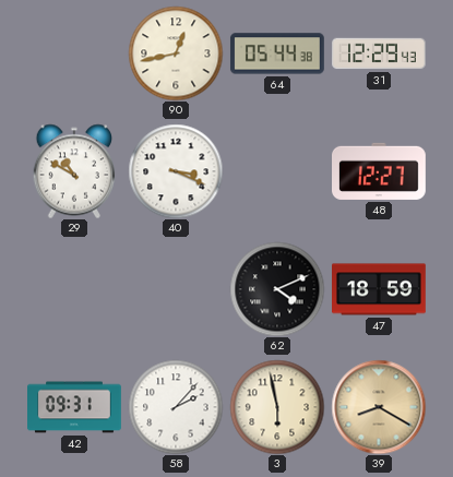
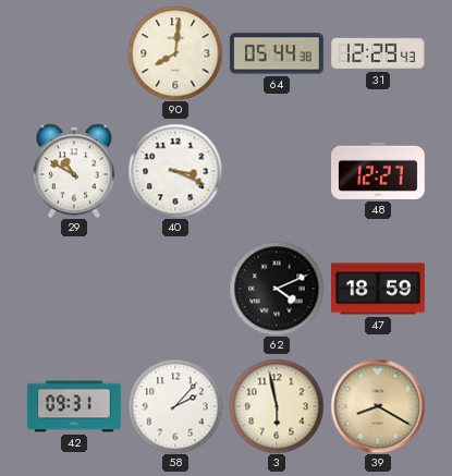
90: 12:43 -> 8:01
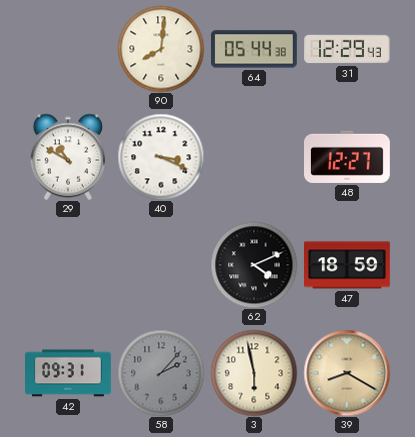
58 dial: white -> grey
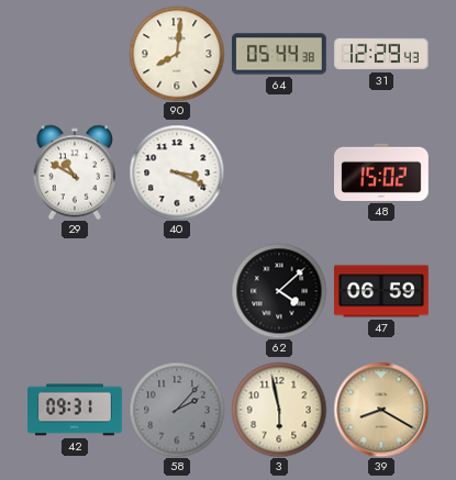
48: 12:27 -> 15:02
62: 4:11 -> 4:08
47: 18:59 -> 06:59
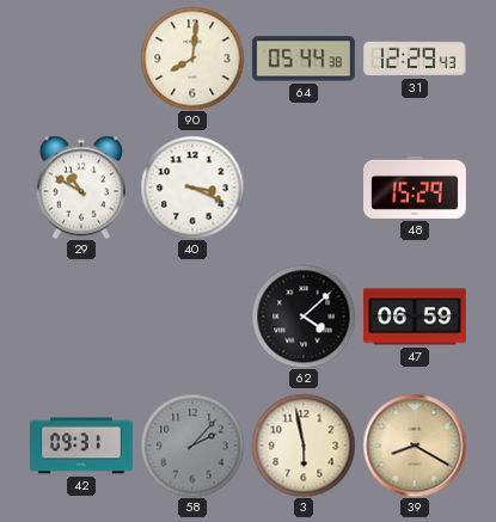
48: 15:02 -> 15:29
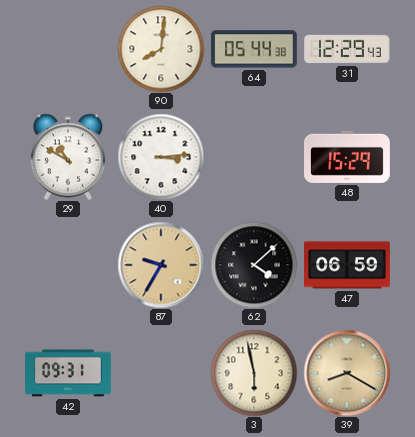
40: 3:19 -> 3:14
87: none -> 9:35
58: 2:07 -> none
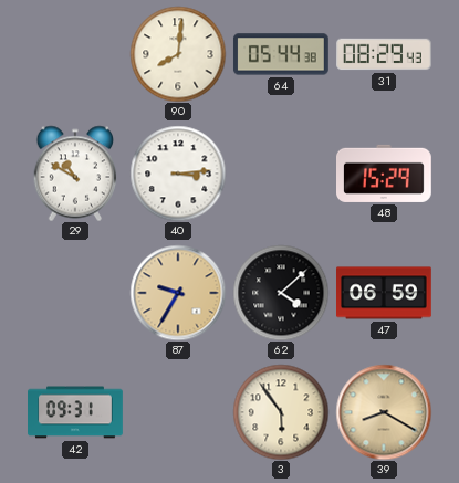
31: 12:29 -> 08:29
3: 5:58 -> 5:54
